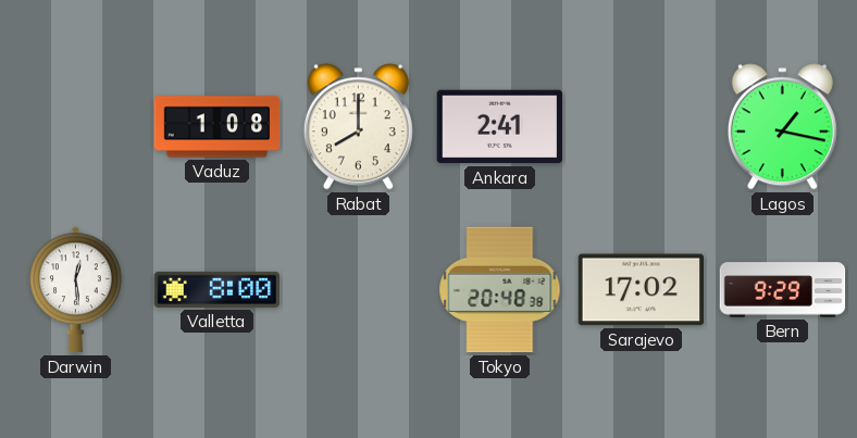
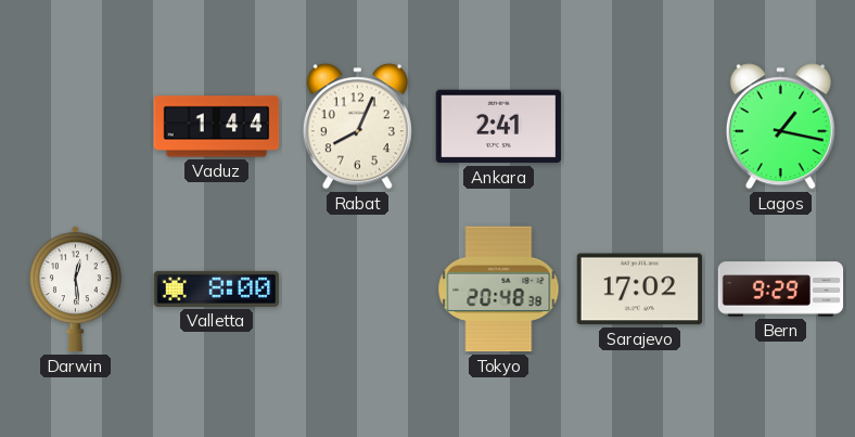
Vaduz: 1:08 -> 1:44
Rabat: 8:00 -> 8:04
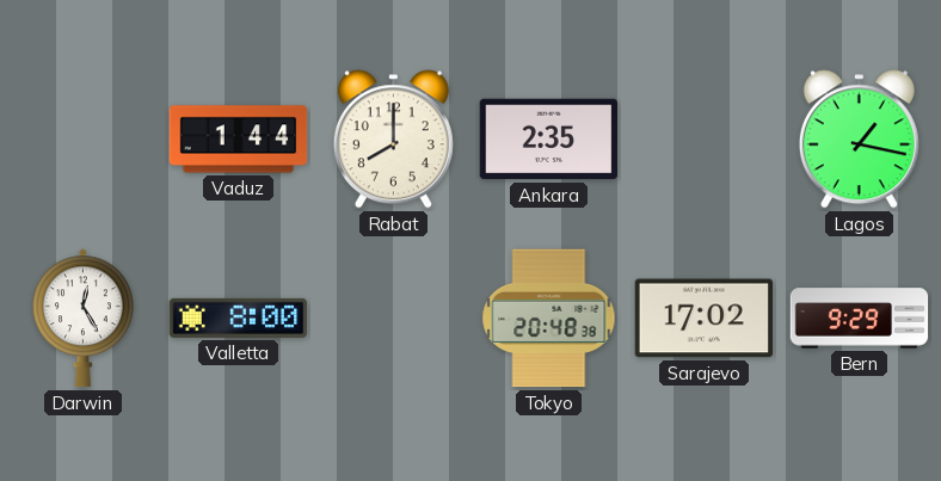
Rabat: 8:04 -> 8:00
Ankara: 2:41 -> 2:35
Darwin: 12:29 -> 12:25
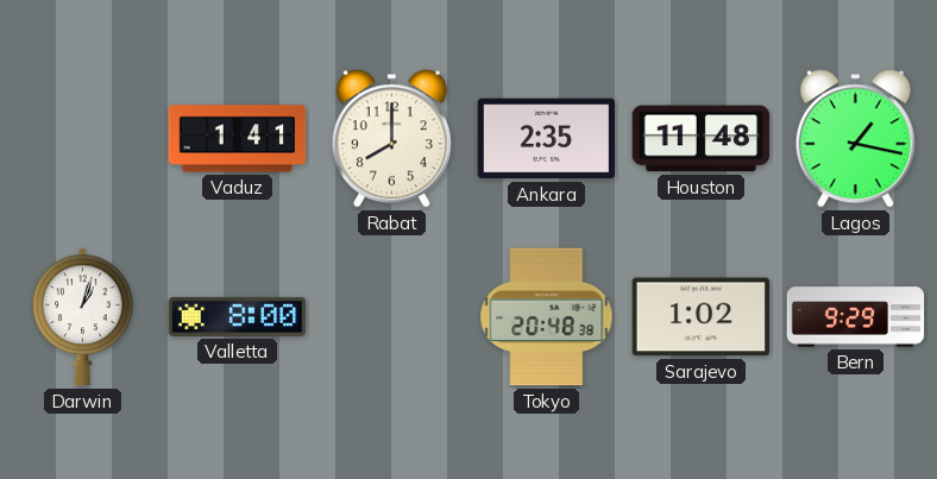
Vaduz: 1:44 -> 1:41
Houston: none -> 11:48
Darwin: 12:25 -> 1:03
Sarajevo: 17:02 -> 1:02
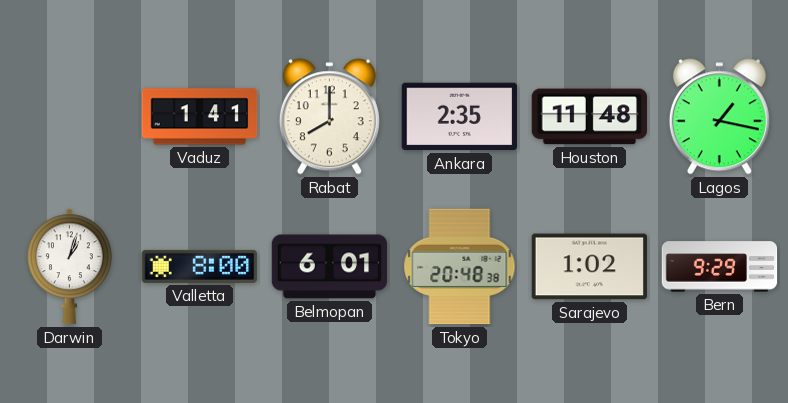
Belmopan: none -> 6:01
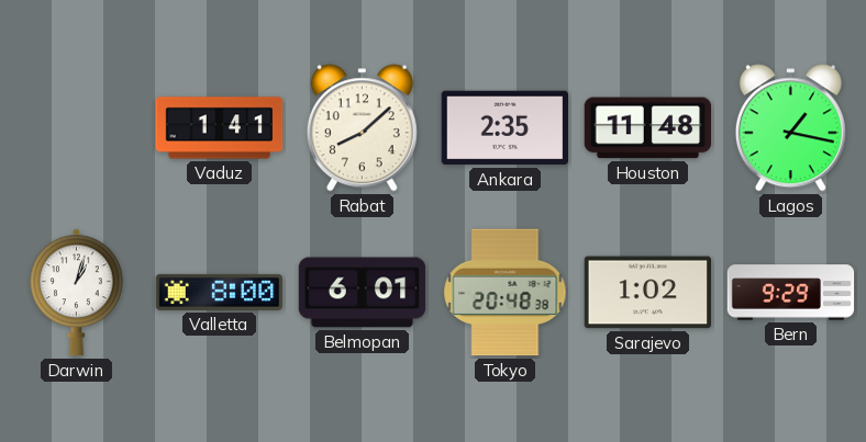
Rabat: 8:00 -> 8:08
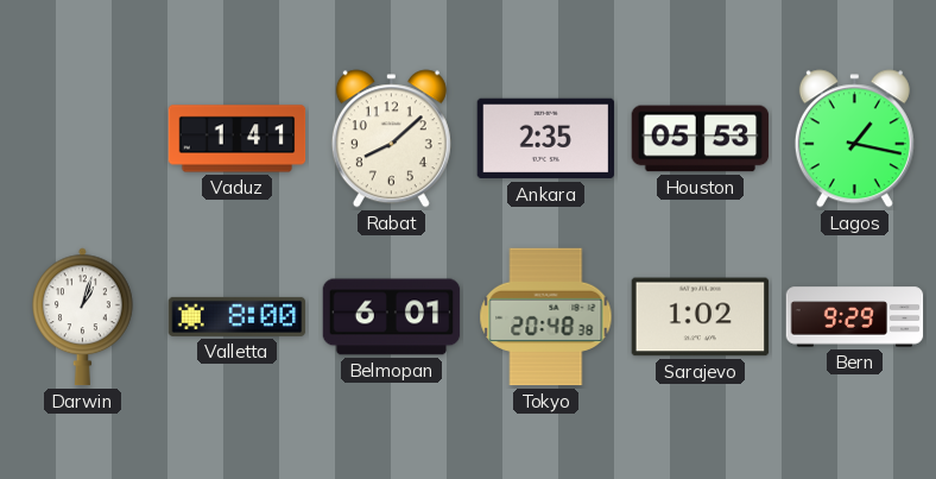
Houston: 11:48 -> 05:53
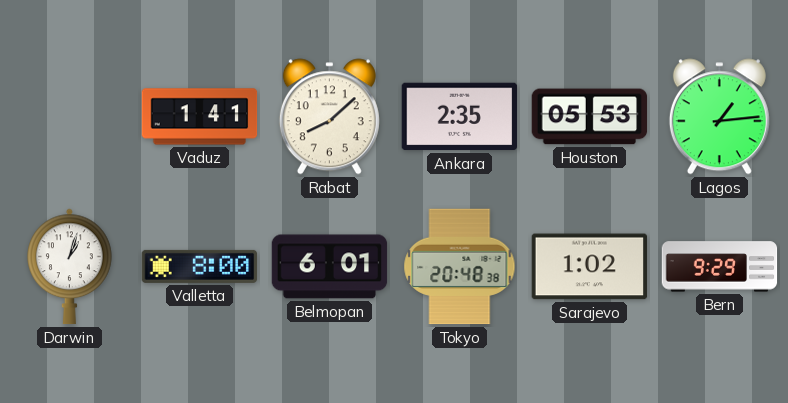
Lagos: 1:17 -> 1:14
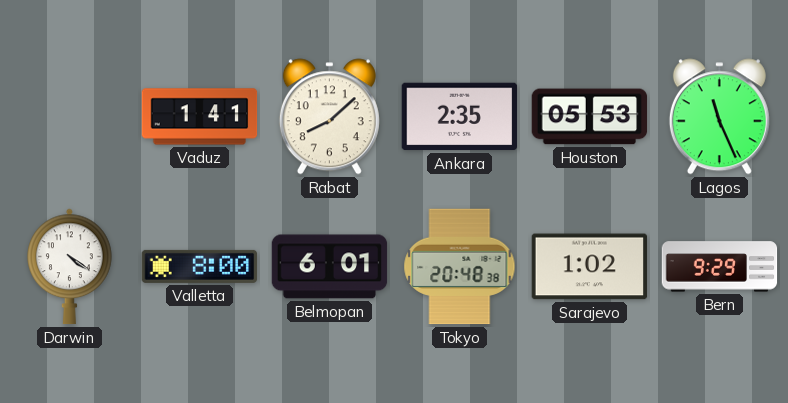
Lagos: 1:14 -> 11:26
Darwin: 1:03 -> 4:21
